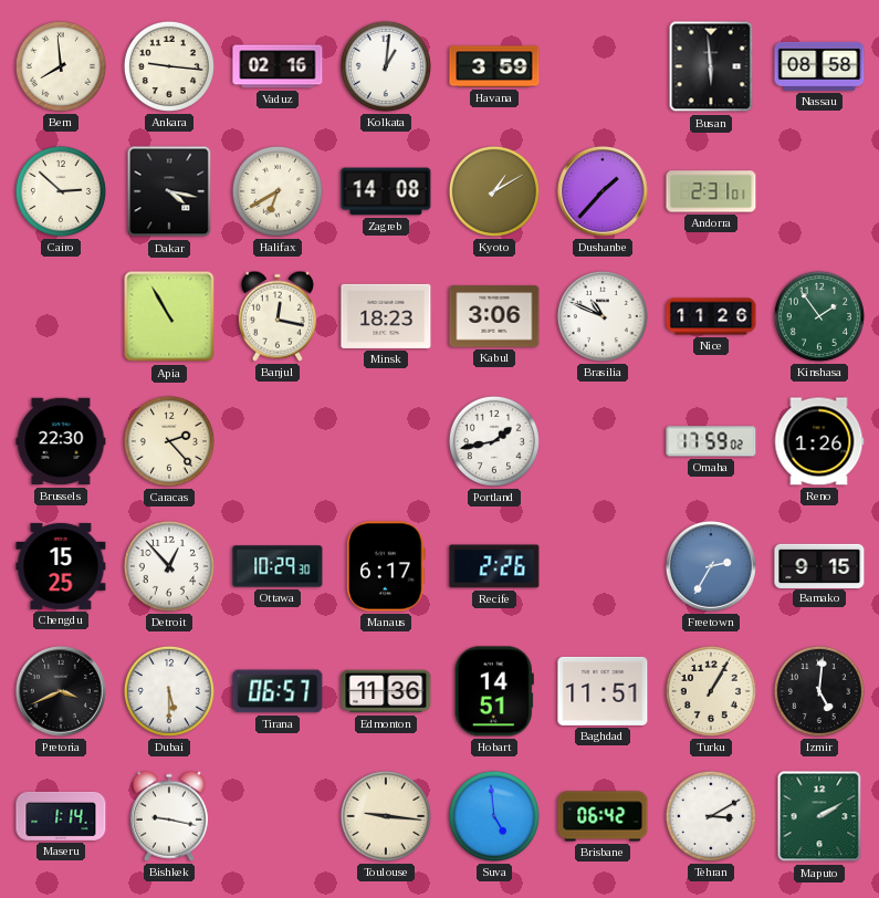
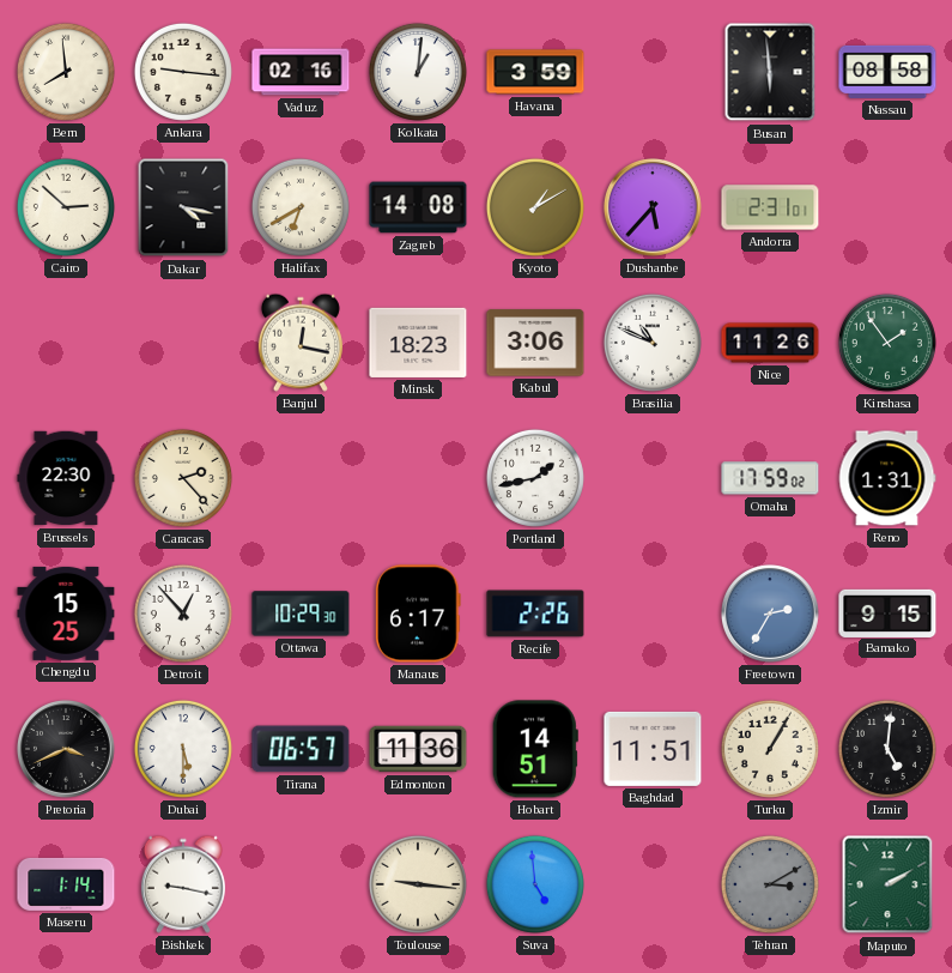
Dushanbe: 1:37 -> 5:37
Apia: 10:55 -> none
Reno: 1:26 -> 1:31
Brisbane: 06:42 -> none
Tehran dial: white -> grey
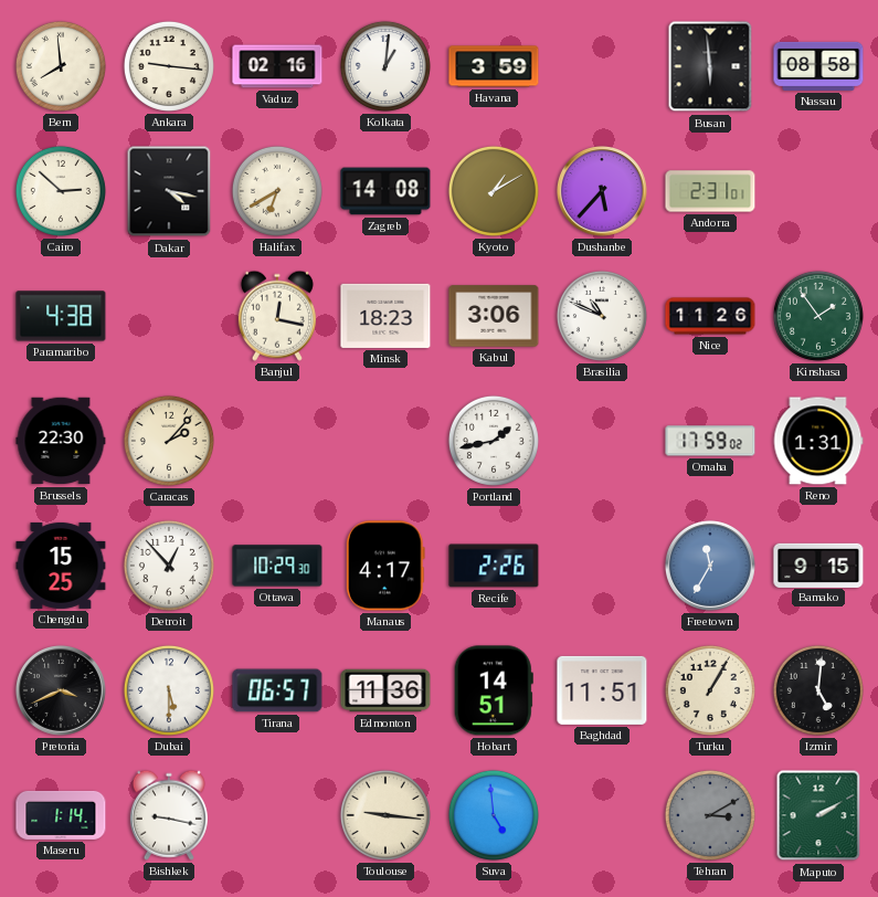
Paramaribo: none -> 4:38
Caracas: 2:23 -> 2:07
Manaus: 6:17 -> 4:17
Freetown: 2:35 -> 11:35
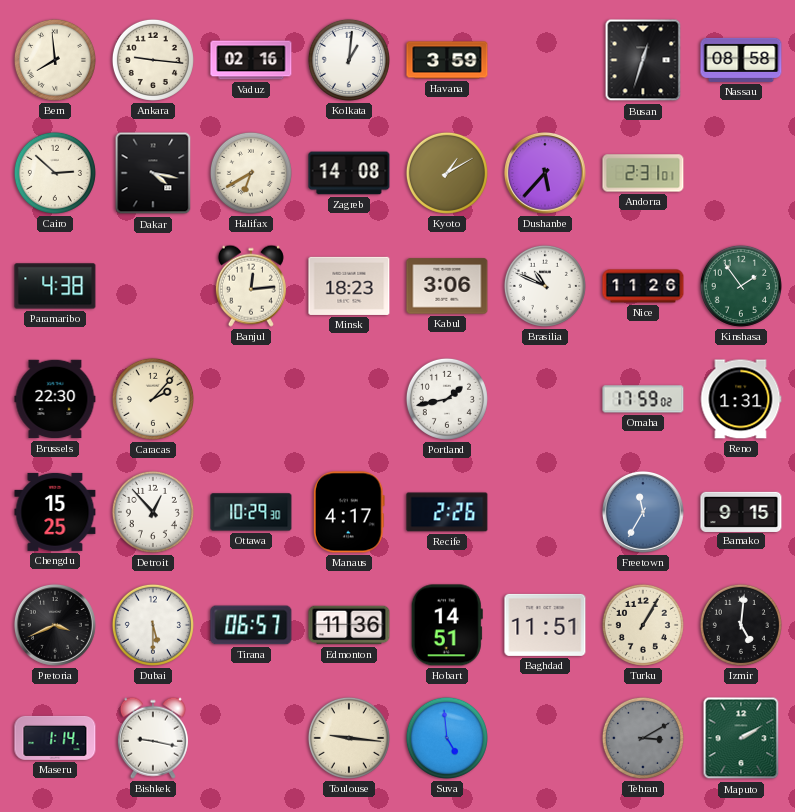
Busan: 5:59 -> 12:33
Banjul: 12:17 -> 12:14
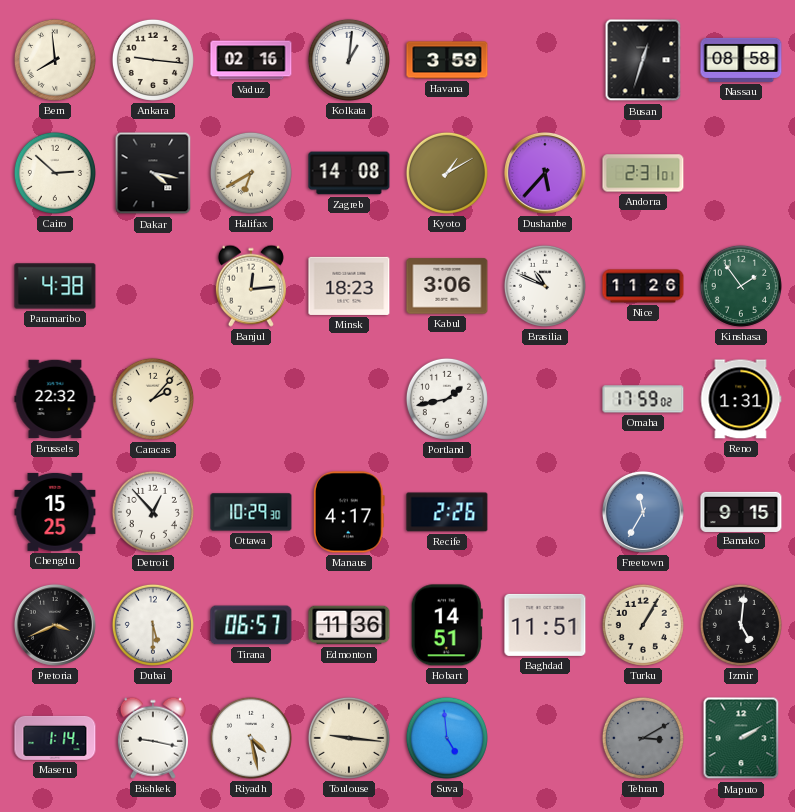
Brussels: 22:30 -> 22:32
Riyadh: none -> 4:28
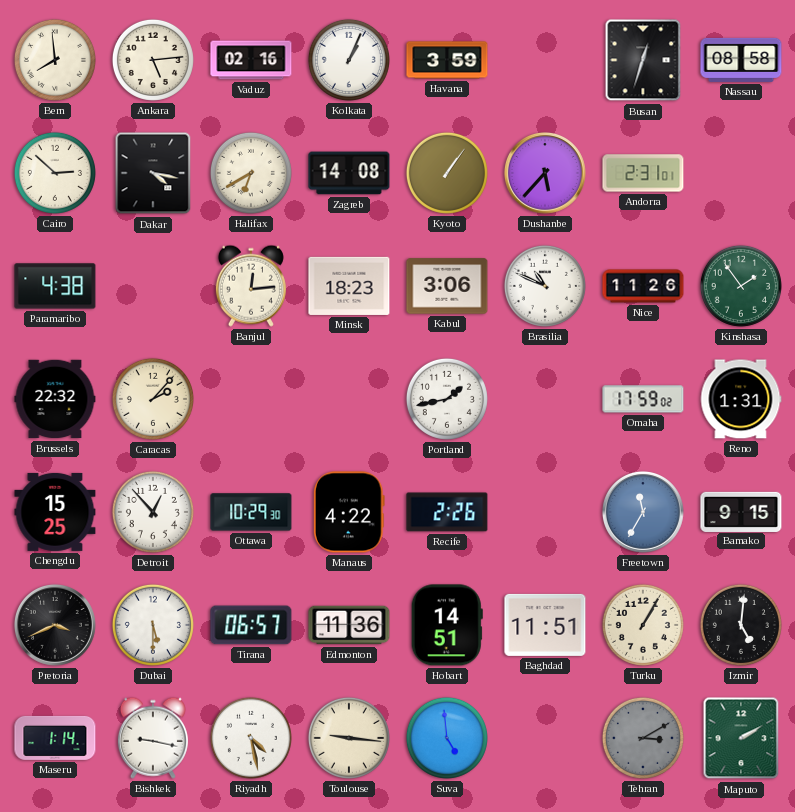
Ankara: 9:16 -> 5:14
Kolkata: 1:01 -> 1:04
Kyoto: 1:10 -> 1:06
Manaus: 4:17 -> 4:22
